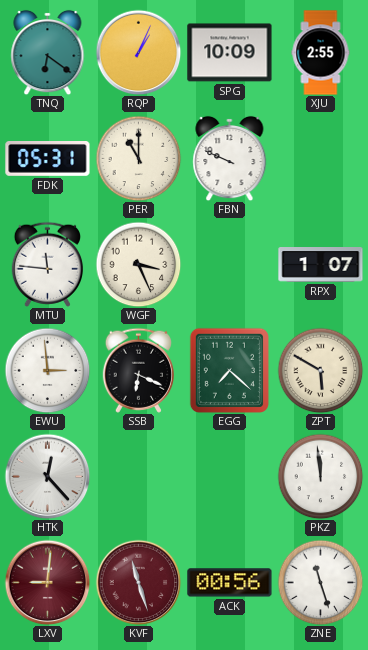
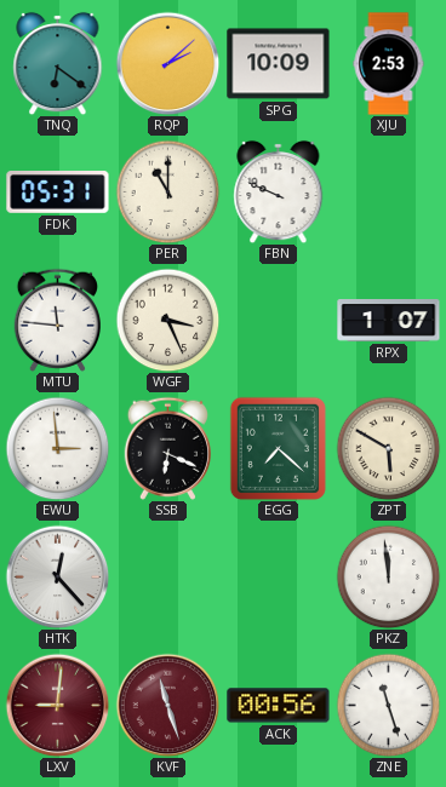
RQP: 1:04 -> 2:08
XJU: 2:55 -> 2:53
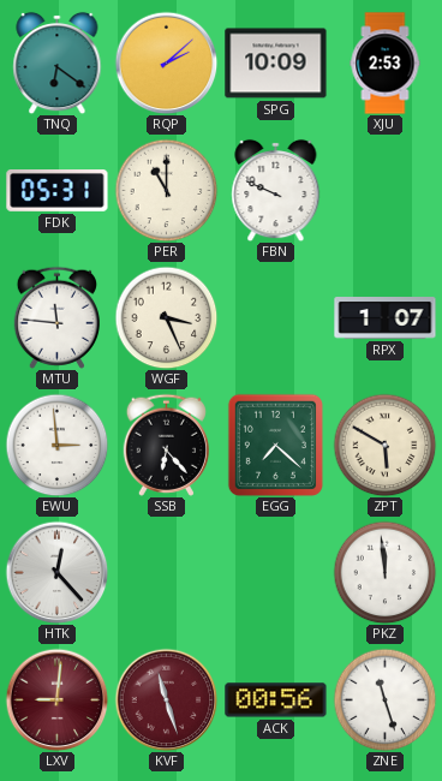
SSB: 6:19 -> 6:23
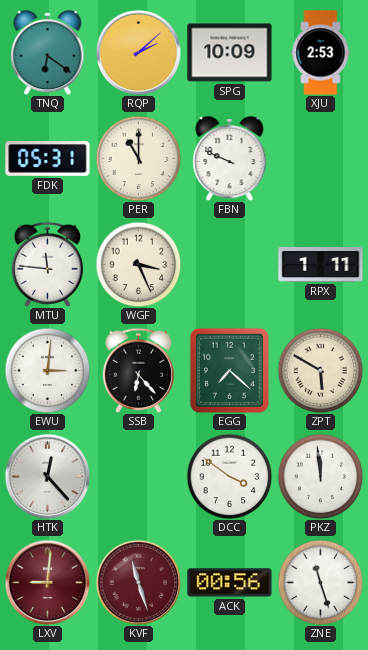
RPX: 1:07 -> 1:11
EWU: 2:59 -> 3:01
DCC: none -> 3:51
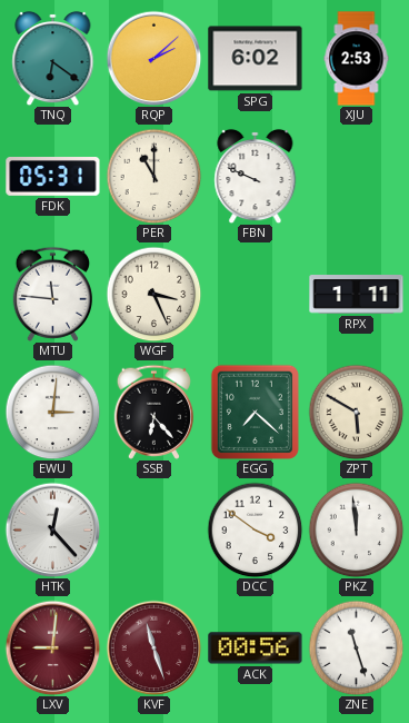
SPG: 10:09 -> 6:02
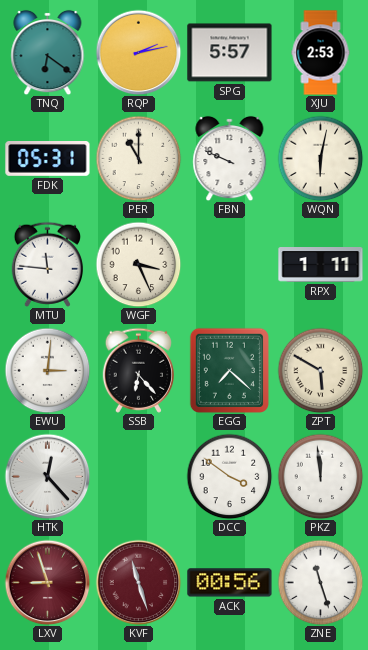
RQP: 2:08 -> 2:13
SPG: 6:02 -> 5:57
WQN: none -> 6:02
LXV: 9:01 -> 8:57
